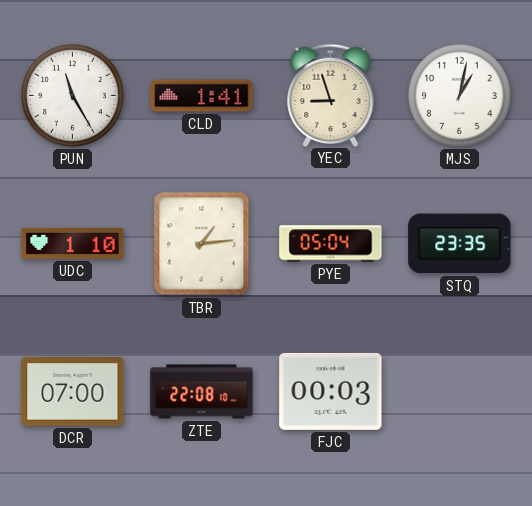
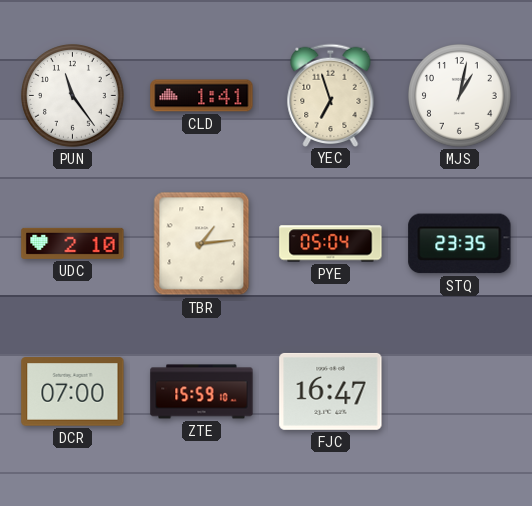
PUN: 11:25 -> 11:24
YEC: 8:57 -> 6:57
UDC: 1:10 -> 2:10
ZTE: 22:08 -> 15:59
FJC: 00:03 -> 16:47
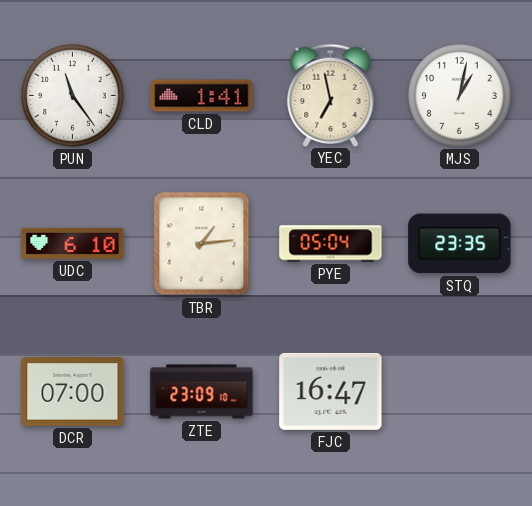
YEC: 6:57 -> 6:58
UDC: 2:10 -> 6:10
ZTE: 15:59 -> 23:09
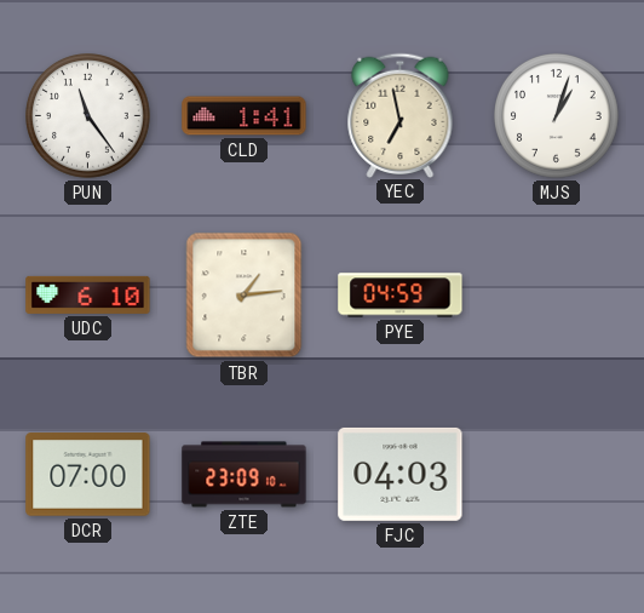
MJS: 1:02 -> 1:03
PYE: 05:04 -> 04:59
STQ: 23:35 -> none
FJC: 16:47 -> 04:03
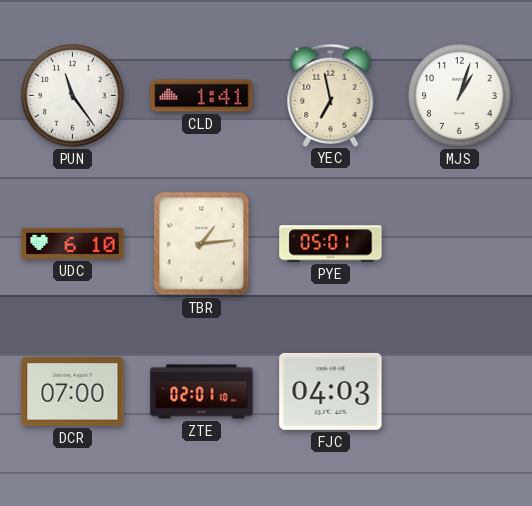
PYE: 04:59 -> 05:01
ZTE: 23:09 -> 02:01
